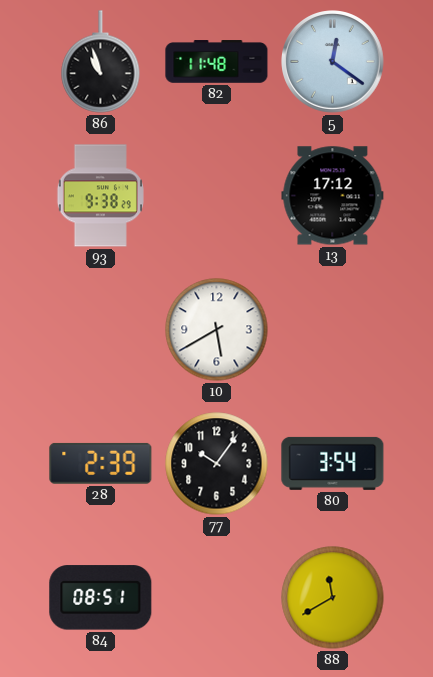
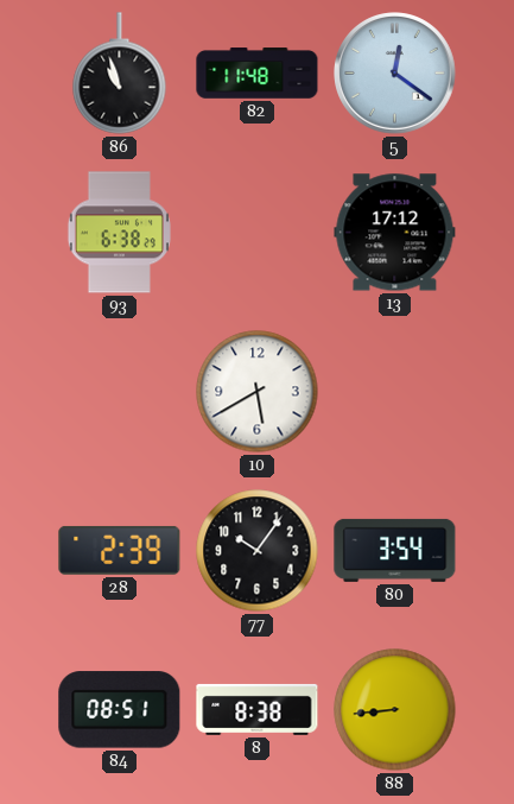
93: 9:38 -> 6:38
8: none -> 8:38
88: 11:40 -> 8:44
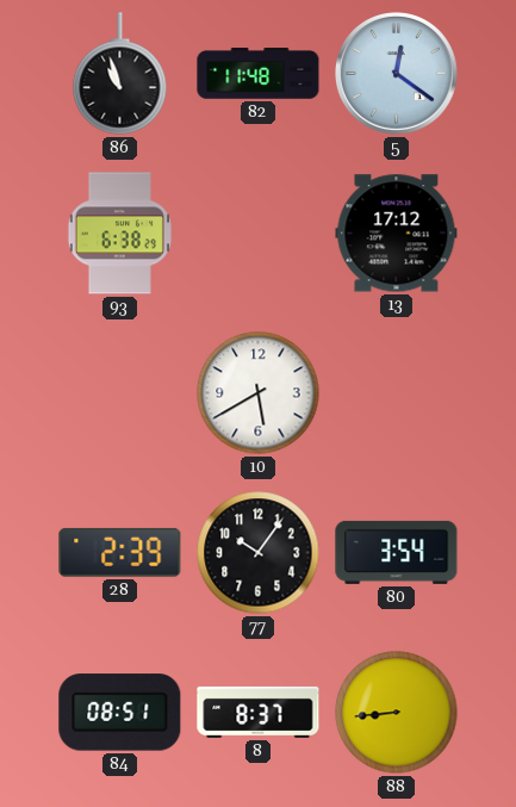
8: 8:38 -> 8:37
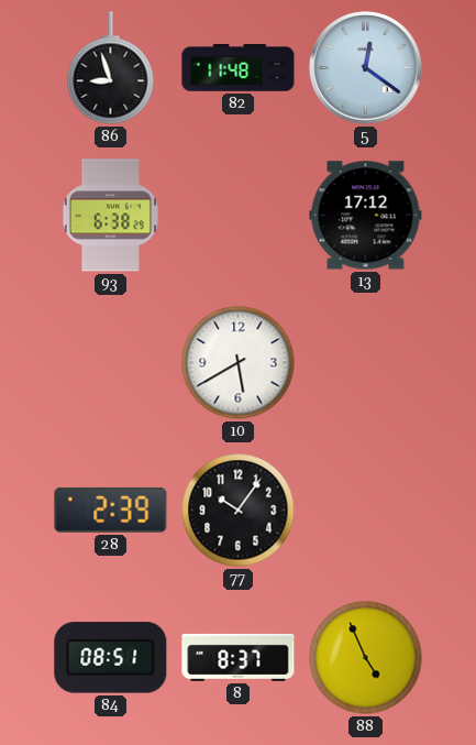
86: 10:57 -> 8:57
80: 3:54 -> none
88: 8:44 -> 4:56
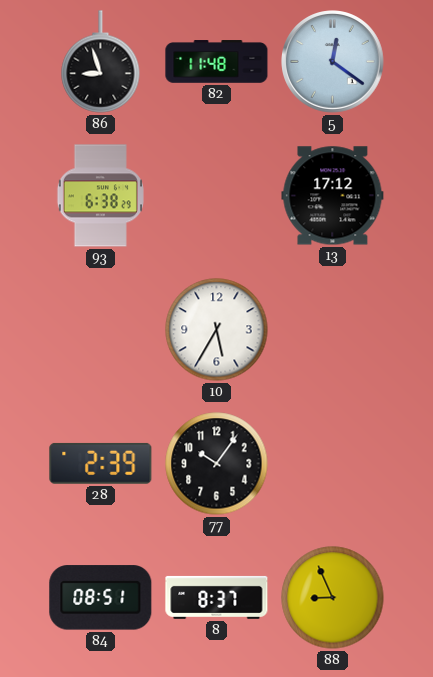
10: 5:40 -> 5:35
88: 4:56 -> 8:56
